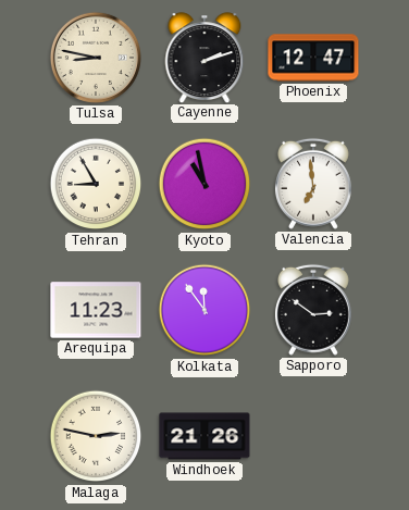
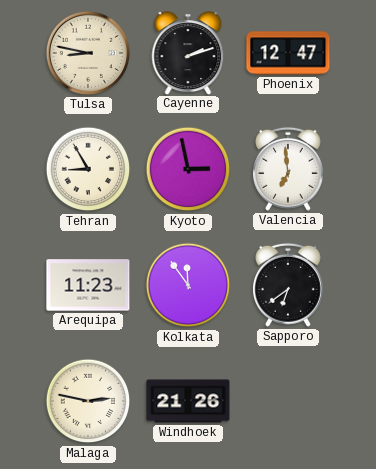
Kyoto: 10:58 -> 2:58
Sapporo: 2:51 -> 6:39
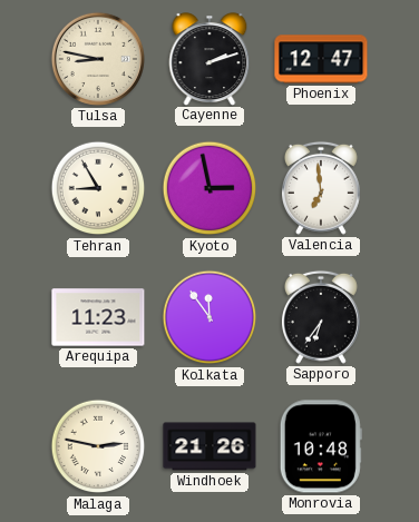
Sapporo: 6:39 -> 6:36
Monrovia: none -> 10:48
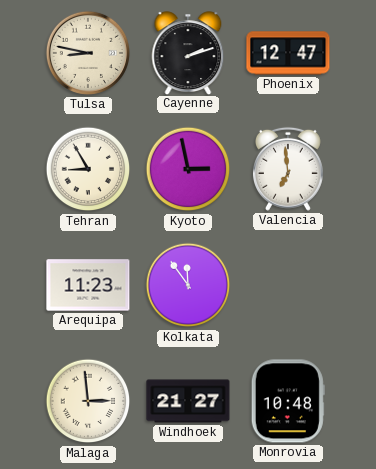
Sapporo: 6:36 -> none
Malaga: 2:47 -> 2:59
Windhoek: 21:26 -> 21:27
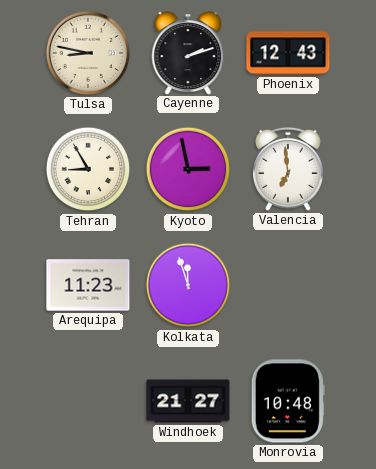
Phoenix: 12:47 -> 12:43
Kolkata: 11:54 -> 11:57
Malaga: 2:59 -> none
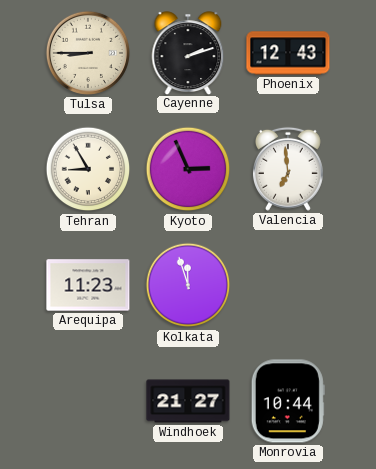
Tulsa: 8:47 -> 8:45
Kyoto: 2:58 -> 2:56
Monrovia: 10:48 -> 10:44
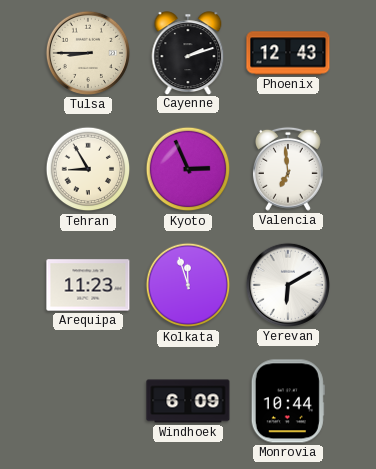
Yerevan: none -> 6:10
Windhoek: 21:27 -> 6:09
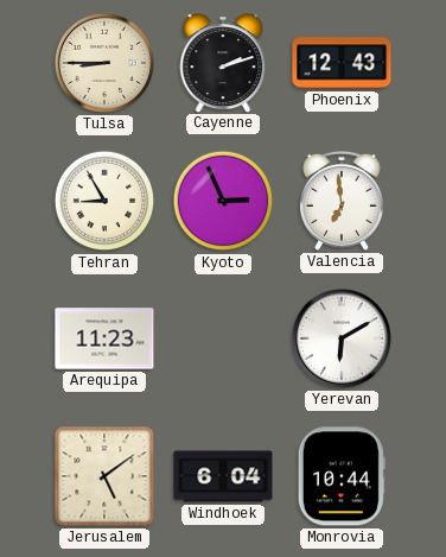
Kolkata: 11:57 -> none
Jerusalem: none -> 5:09
Windhoek: 6:09 -> 6:04
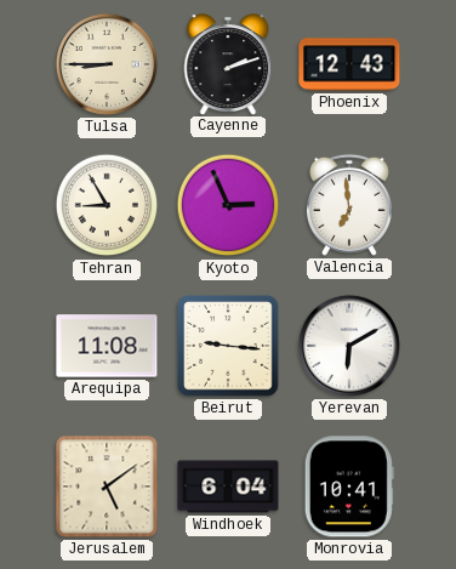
Arequipa: 11:23 -> 11:08
Beirut: none -> 9:16
Monrovia: 10:44 -> 10:41
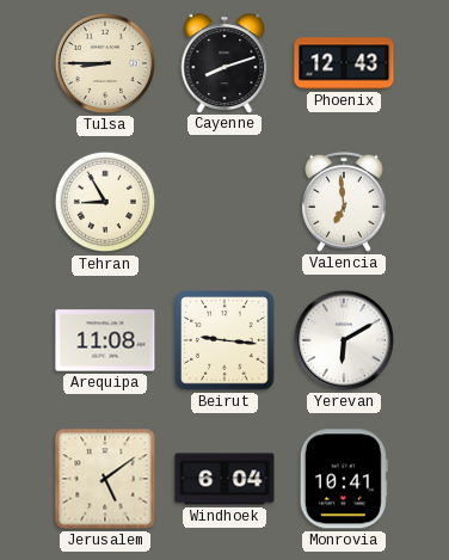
Cayenne: 2:12 -> 8:12
Kyoto: 2:56 -> none
